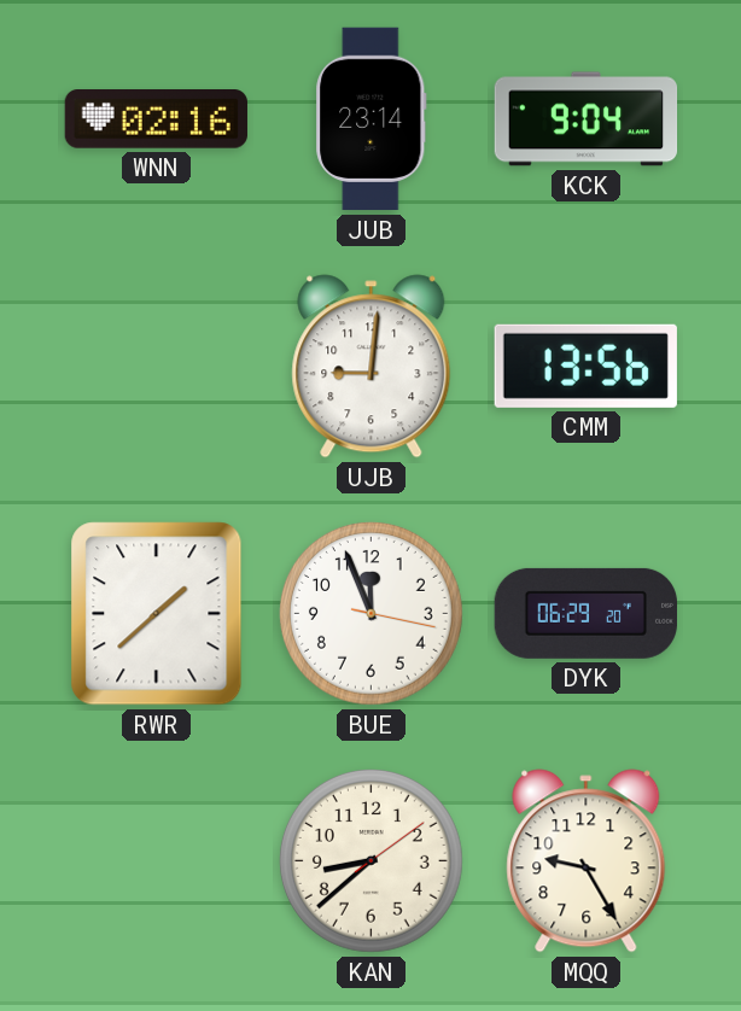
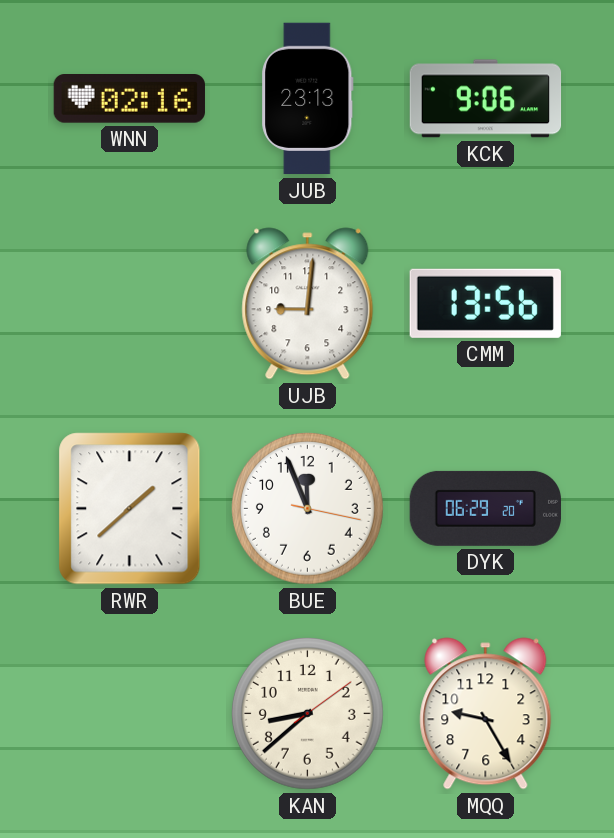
JUB: 23:14 -> 23:13
KCK: 9:04 -> 9:06
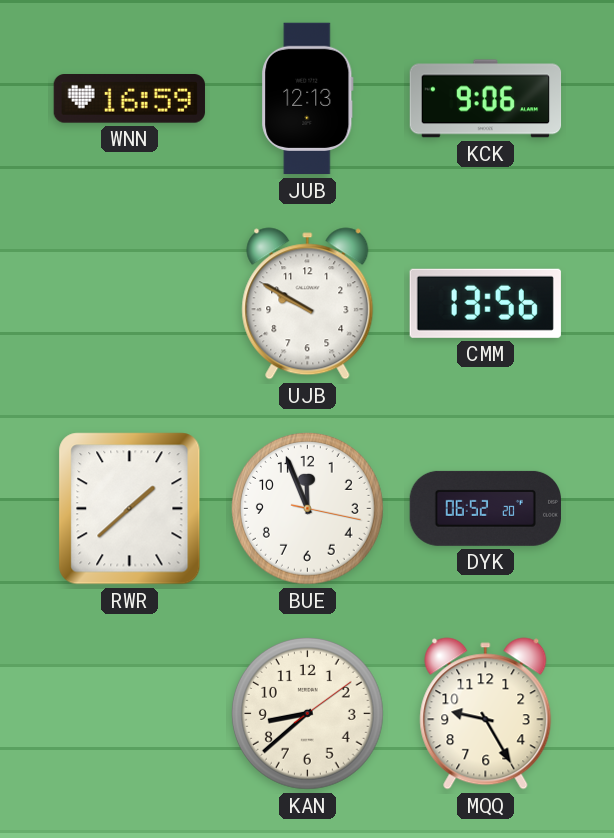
WNN: 02:16 -> 16:59
JUB: 23:13 -> 12:13
UJB: 9:01 -> 9:50
DYK: 06:29 -> 06:52
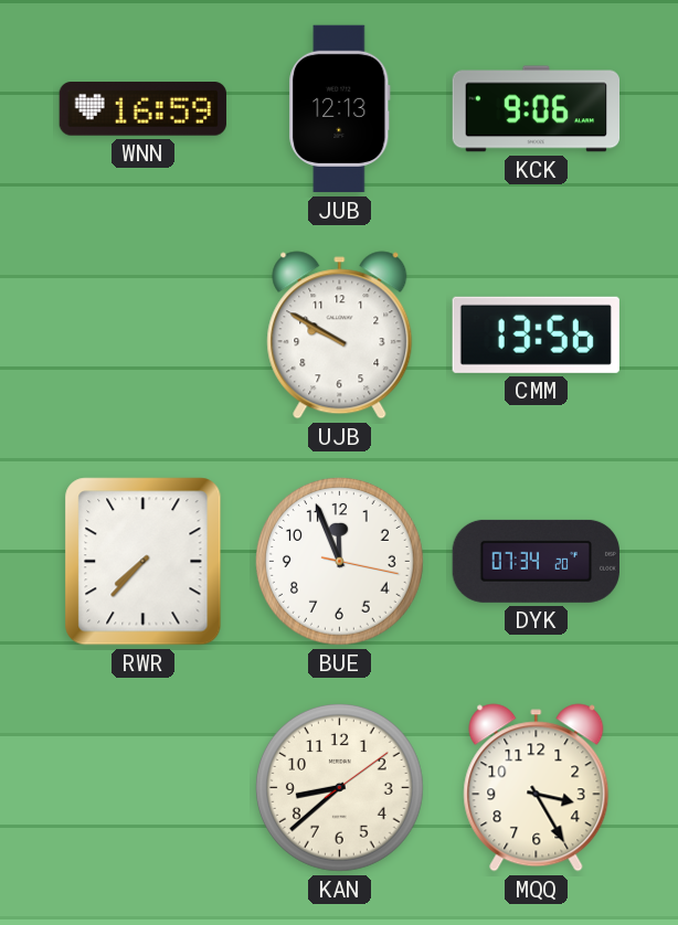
RWR: 1:38 -> 7:37
DYK: 06:52 -> 07:34
MQQ: 9:25 -> 3:25
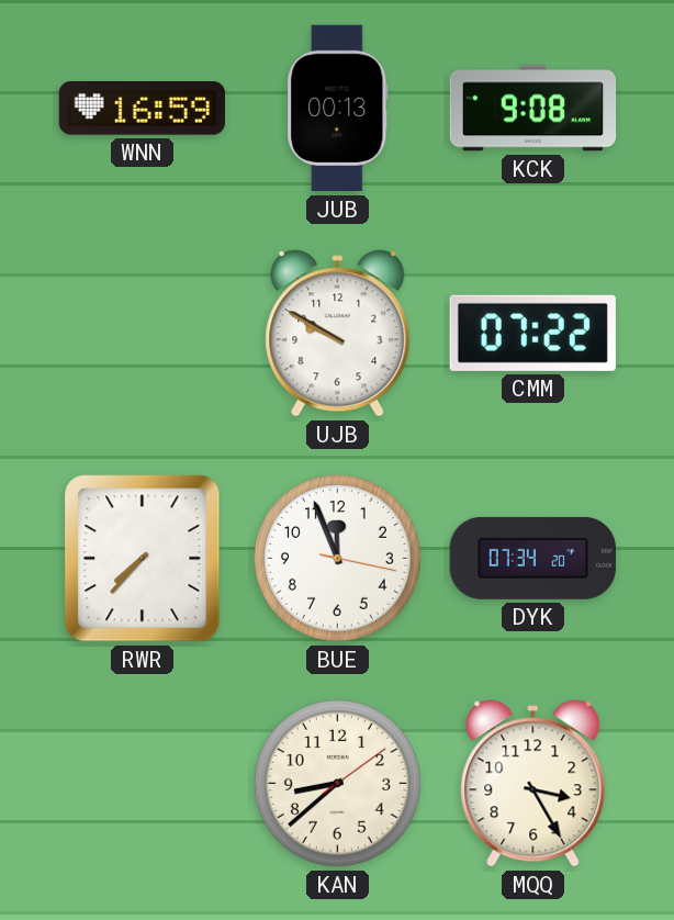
JUB: 12:13 -> 00:13
KCK: 9:06 -> 9:08
CMM: 13:56 -> 07:22
